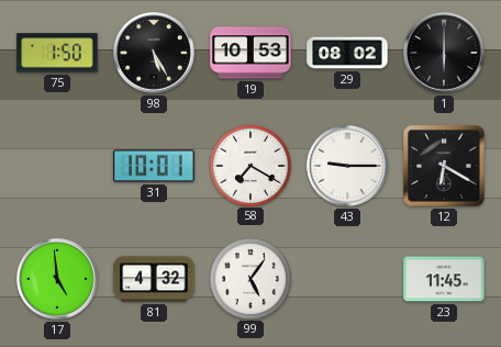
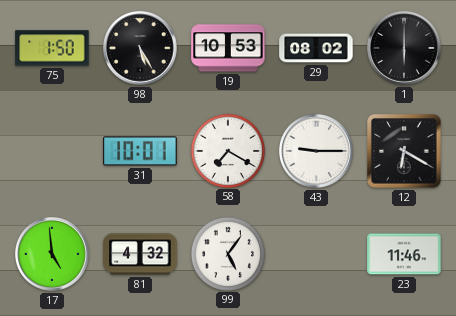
23: 11:45 -> 11:46
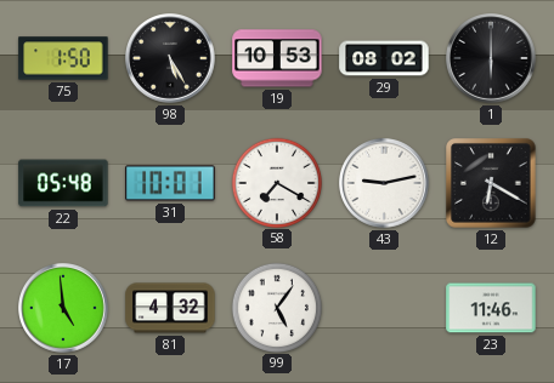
22: none -> 05:48
43: 9:15 -> 9:13
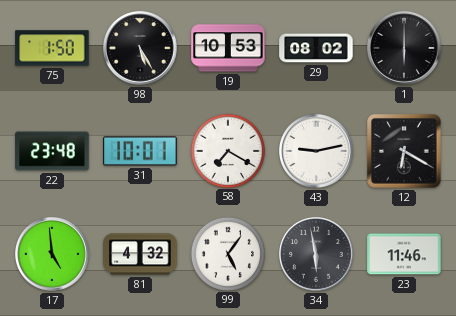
22: 05:48 -> 23:48
34: none -> 5:58
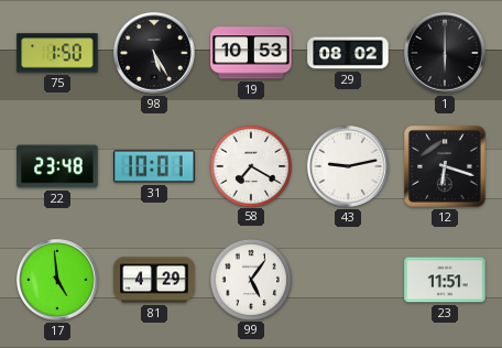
12: 6:20 -> 6:18
81: 4:32 -> 4:29
34: 5:58 -> none
23: 11:46 -> 11:51
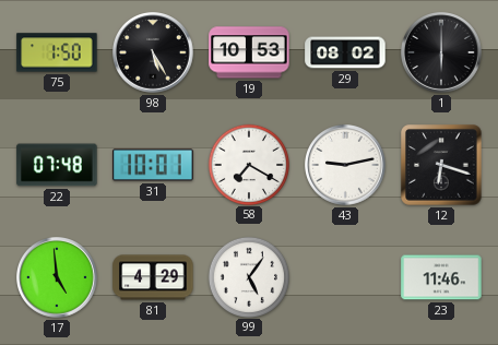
22: 23:48 -> 07:48
23: 11:51 -> 11:46
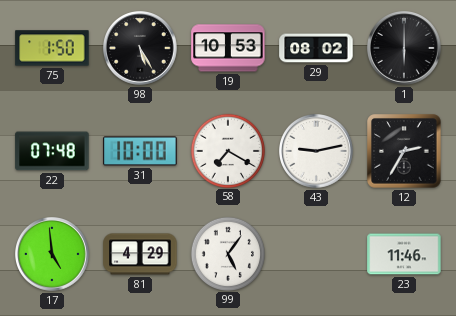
31: 10:01 -> 10:00
12: 6:18 -> 2:35
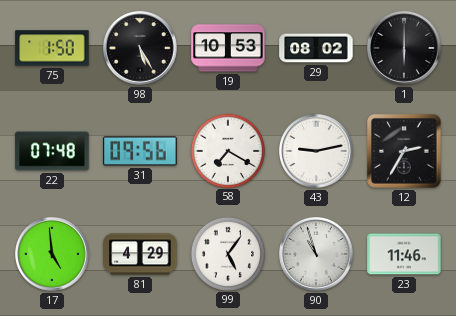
31: 10:00 -> 09:56
90: none -> 10:57
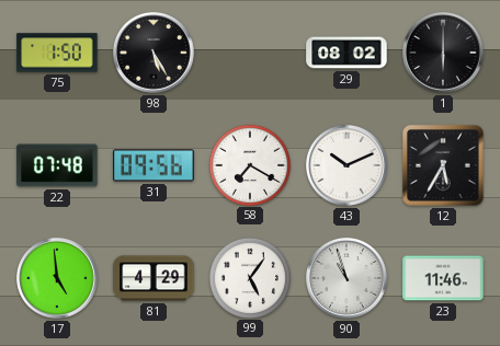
19: 10:53 -> none
43: 9:13 -> 10:11
12: 2:35 -> 5:35
